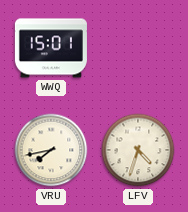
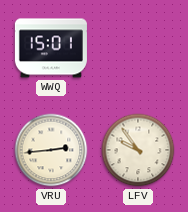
VRU: 7:43 -> 2:44
LFV: 4:33 -> 9:54
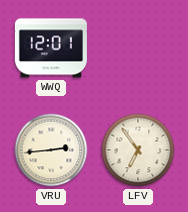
WWQ: 15:01 -> 12:01
LFV: 9:54 -> 6:54
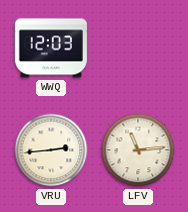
WWQ: 12:01 -> 12:03
LFV: 6:54 -> 11:14
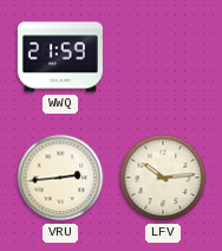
WWQ: 12:03 -> 21:59
LFV: 11:14 -> 10:14
